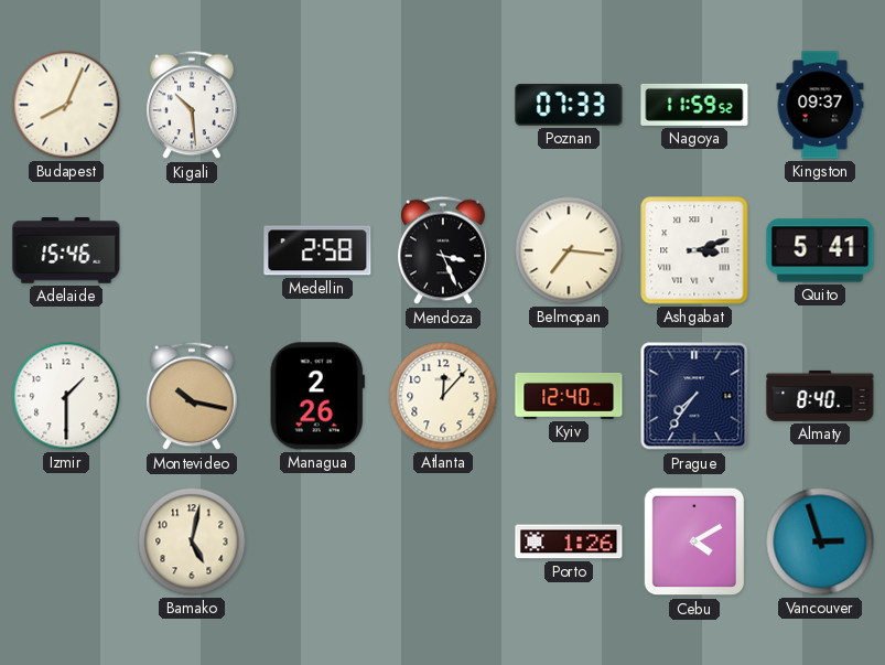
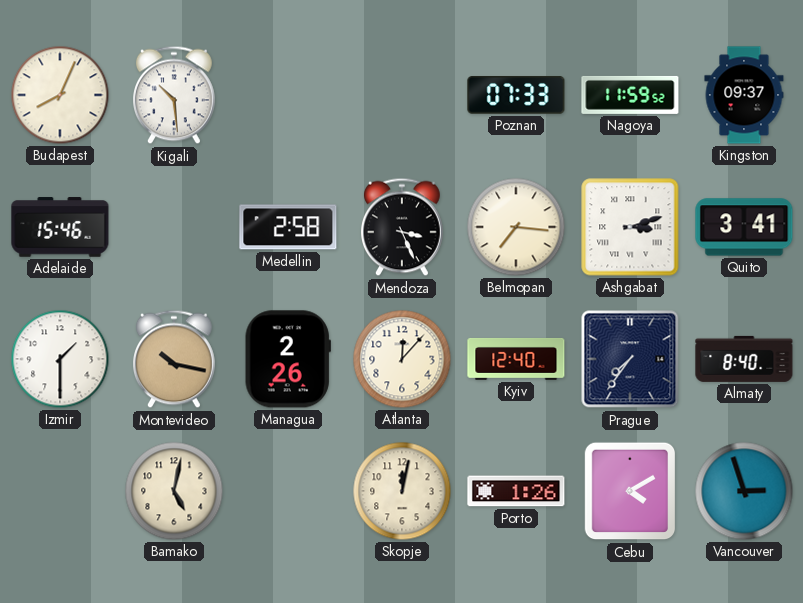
Quito: 5:41 -> 3:41
Skopje: none -> 12:02
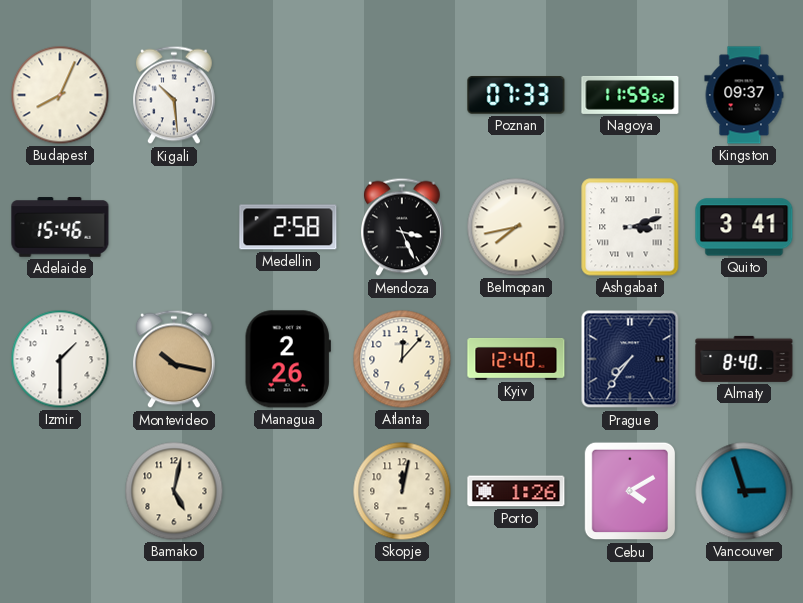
Belmopan: 7:16 -> 7:43
